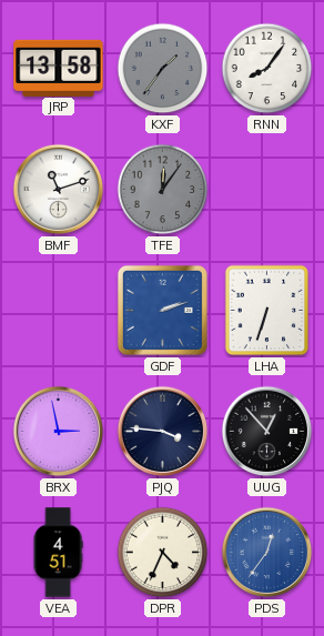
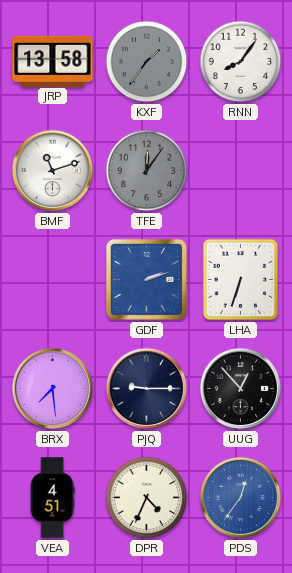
BRX: 2:58 -> 7:29
PJQ: 3:46 -> 9:15
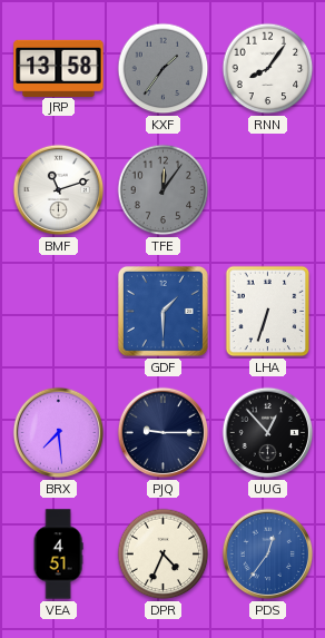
GDF: 2:12 -> 1:30
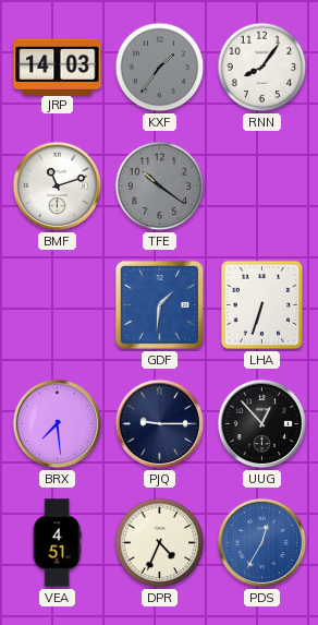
JRP: 13:58 -> 14:03
TFE: 12:06 -> 10:21
GDF: 1:30 -> 1:31
PDS: 12:36 -> 12:35
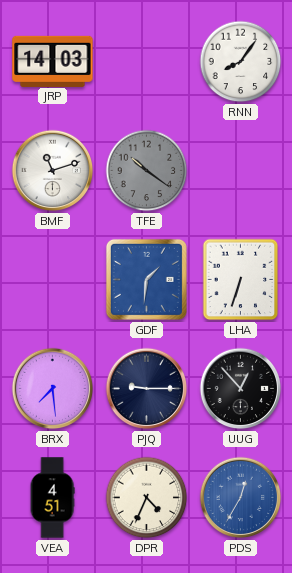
KXF: 1:36 -> none
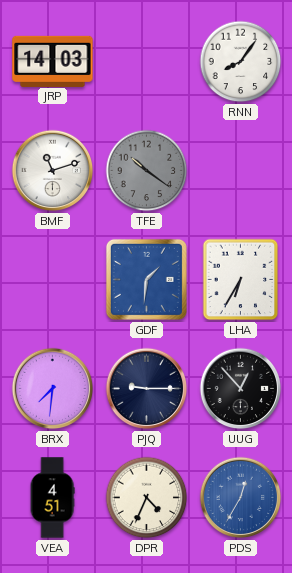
LHA: 6:33 -> 6:35
BRX: 7:29 -> 7:31
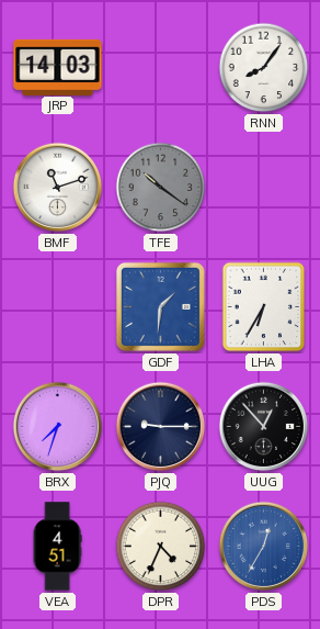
BRX: 7:31 -> 7:33
